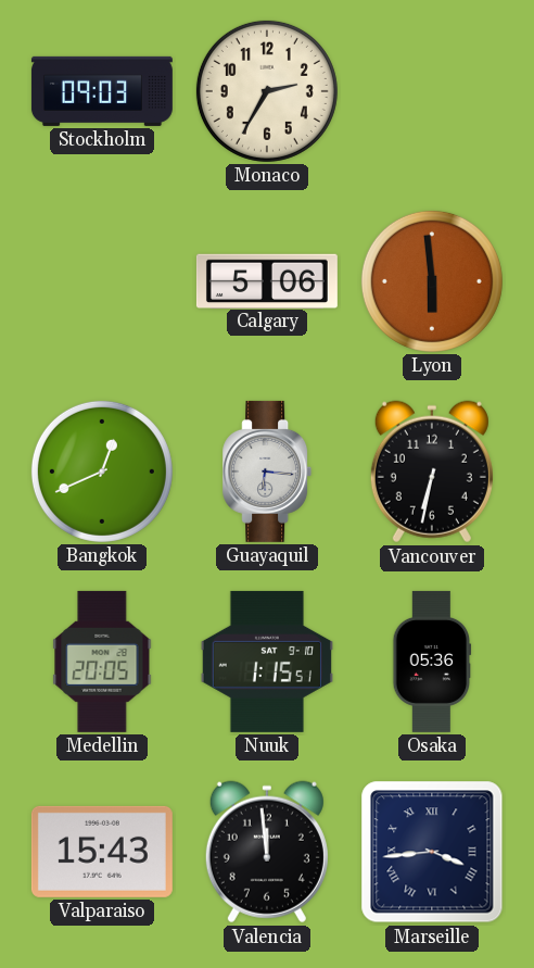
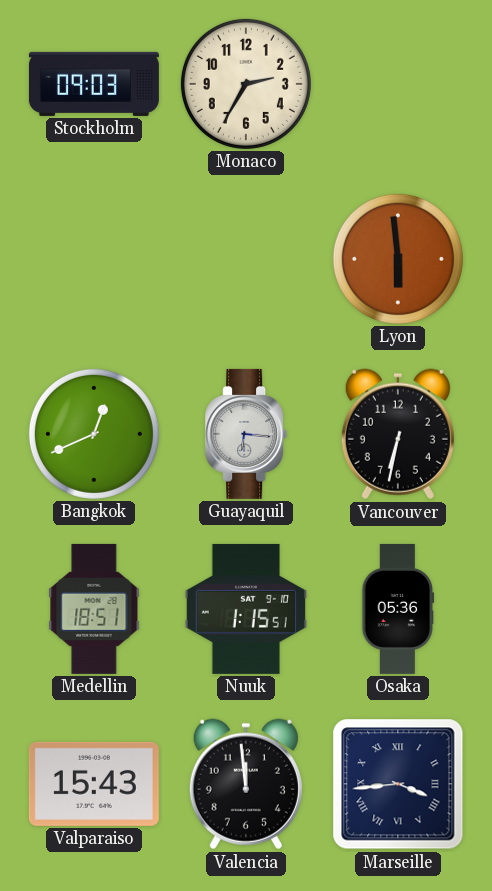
Calgary: 5:06 -> none
Medellin: 20:05 -> 18:51
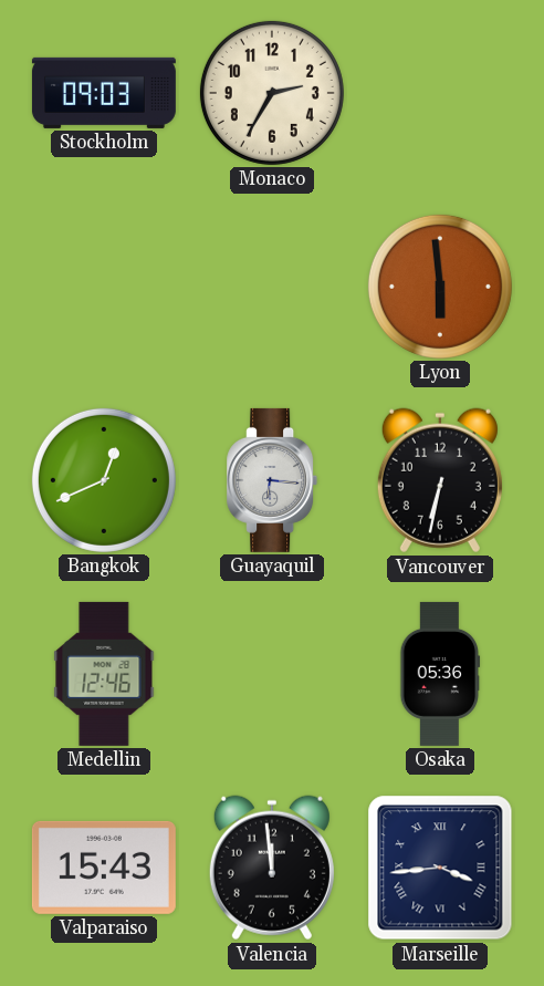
Medellin: 18:51 -> 12:46
Nuuk: 1:15 -> none
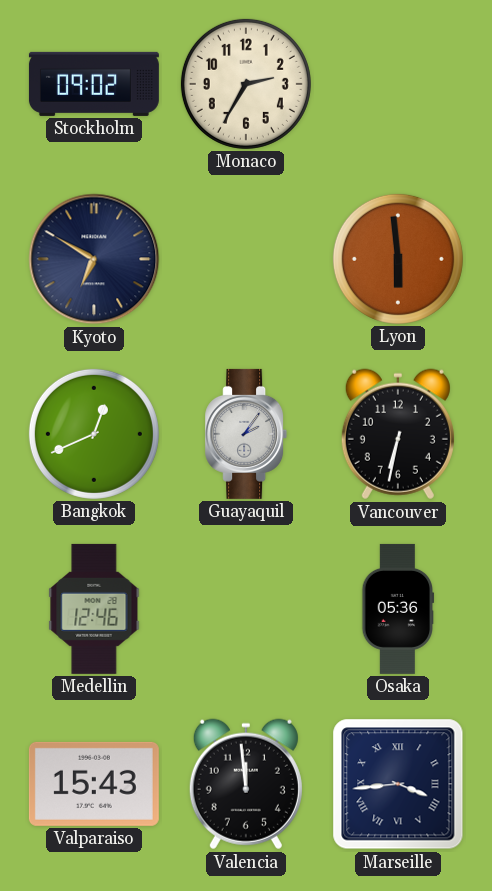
Stockholm: 09:03 -> 09:02
Kyoto: none -> 6:50
Guayaquil: 6:16 -> 2:06
